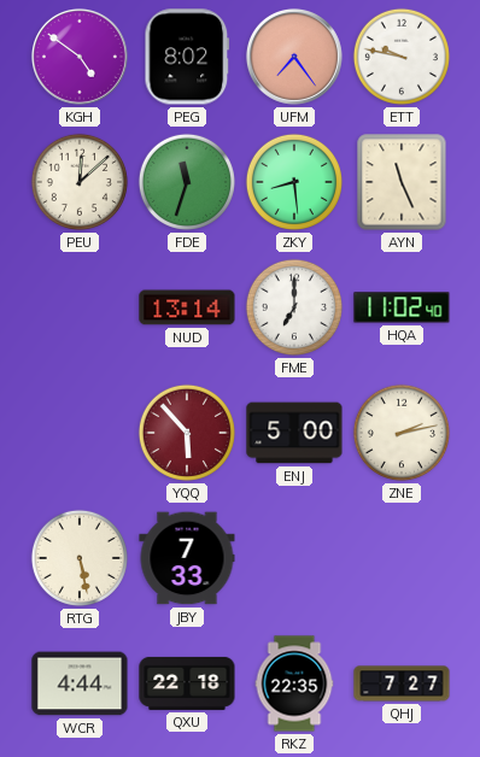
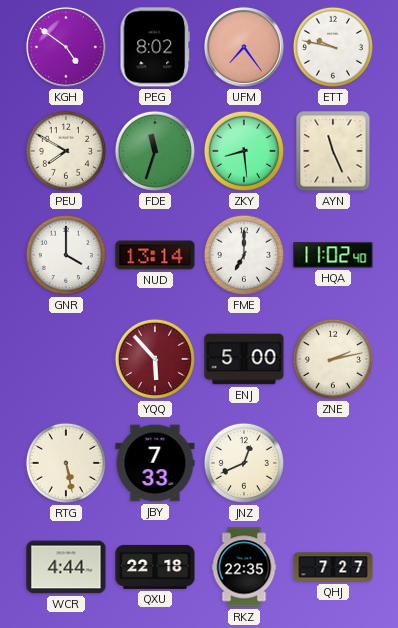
PEU: 12:08 -> 7:50
GNR: none -> 4:00
JNZ: none -> 12:41
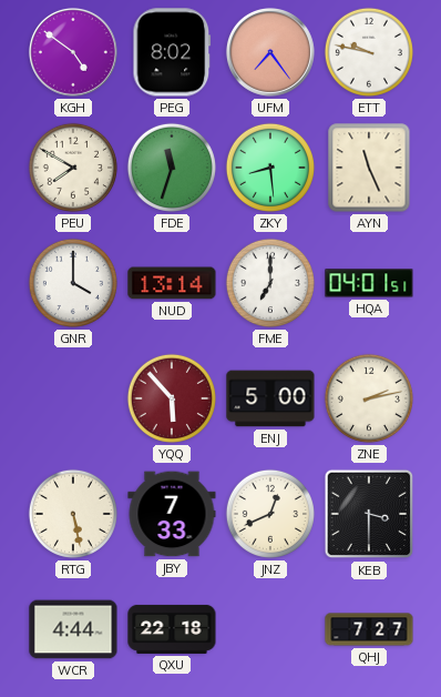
HQA: 11:02 -> 04:01
KEB: none -> 3:30
RKZ: 22:35 -> none
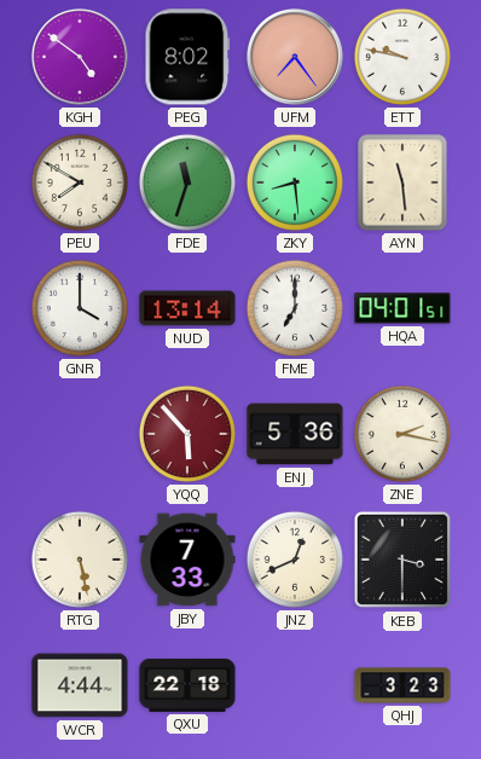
AYN: 11:26 -> 11:29
ENJ: 5:00 -> 5:36
ZNE: 2:13 -> 2:17
QHJ: 7:27 -> 3:23
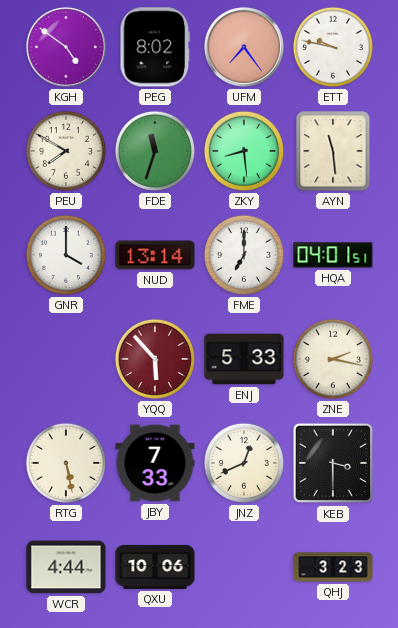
ENJ: 5:36 -> 5:33
QXU: 22:18 -> 10:06
